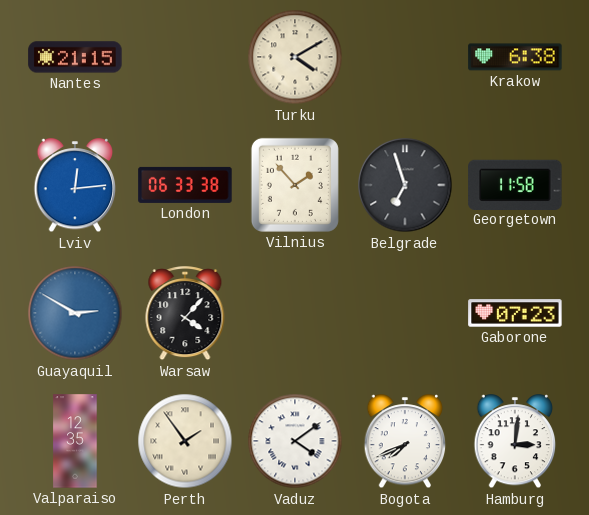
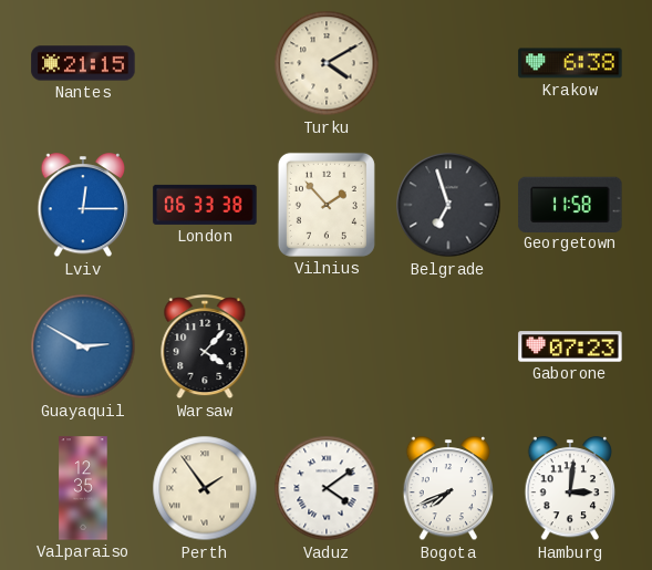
Lviv: 12:14 -> 12:15
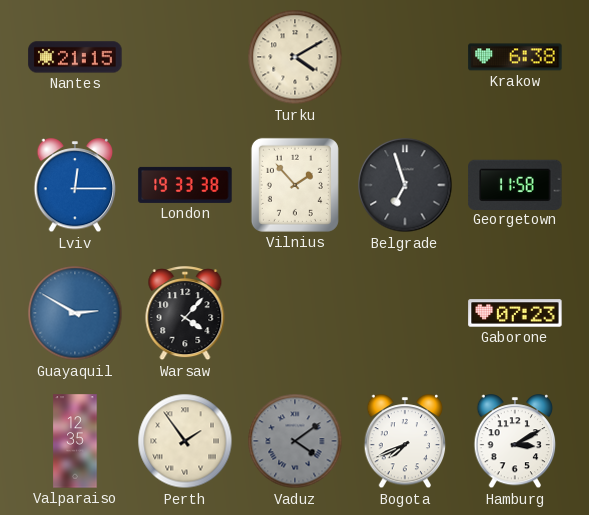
London: 06:33 -> 19:33
Vaduz dial: white -> grey
Hamburg: 3:01 -> 3:10
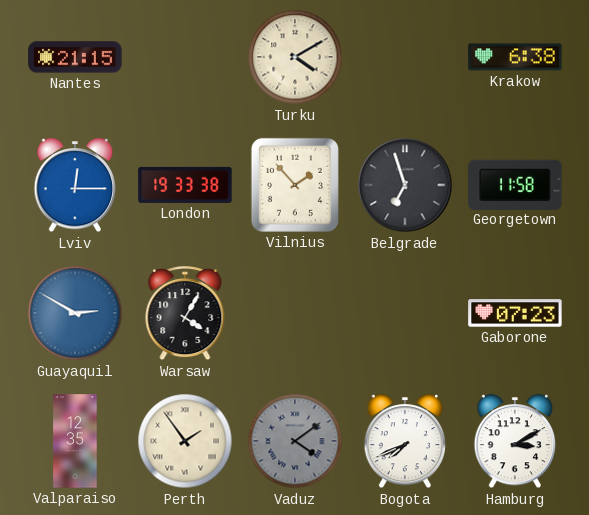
Warsaw: 4:07 -> 4:05
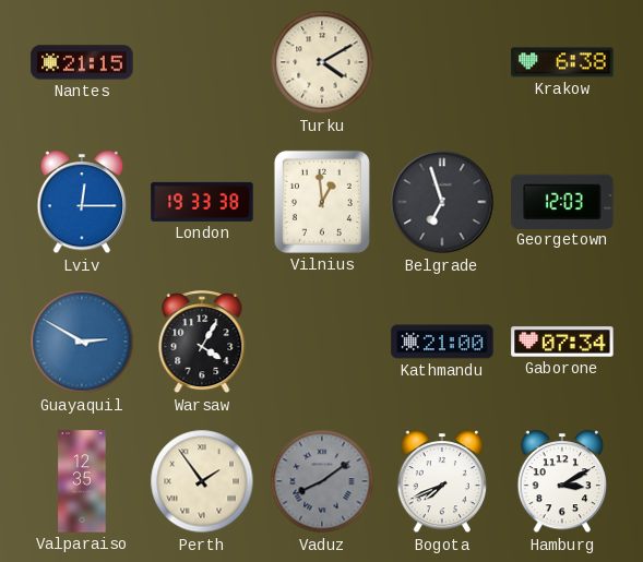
Vilnius: 1:53 -> 12:59
Georgetown: 11:58 -> 12:03
Kathmandu: none -> 21:00
Gaborone: 07:23 -> 07:34
Vaduz: 4:09 -> 8:09
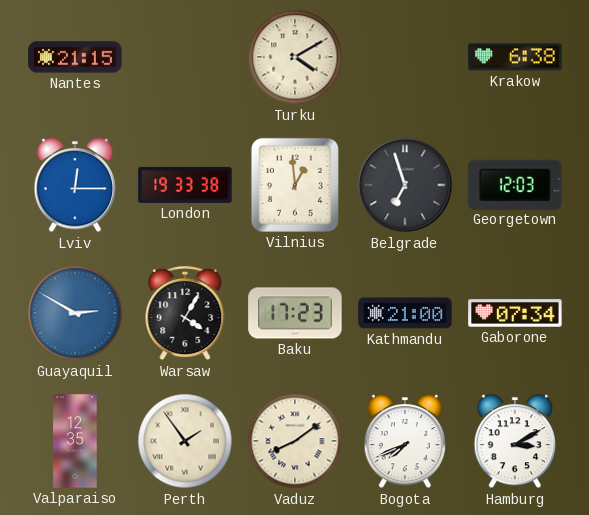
Baku: none -> 17:23
Vaduz dial: grey -> cream
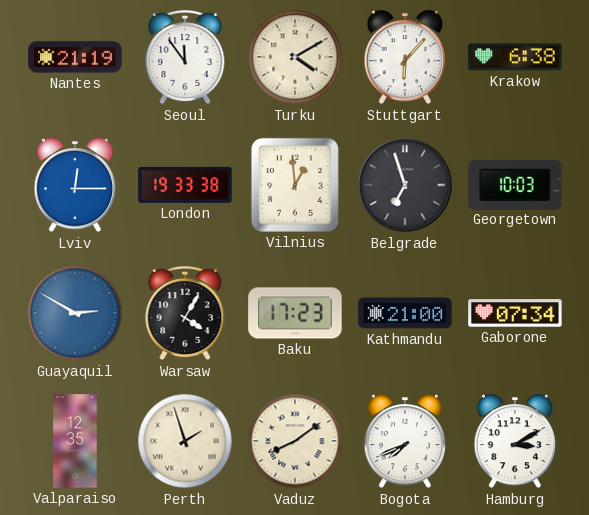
Nantes: 21:15 -> 21:19
Seoul: none -> 11:54
Stuttgart: none -> 6:07
Georgetown: 12:03 -> 10:03
Perth: 1:54 -> 1:57
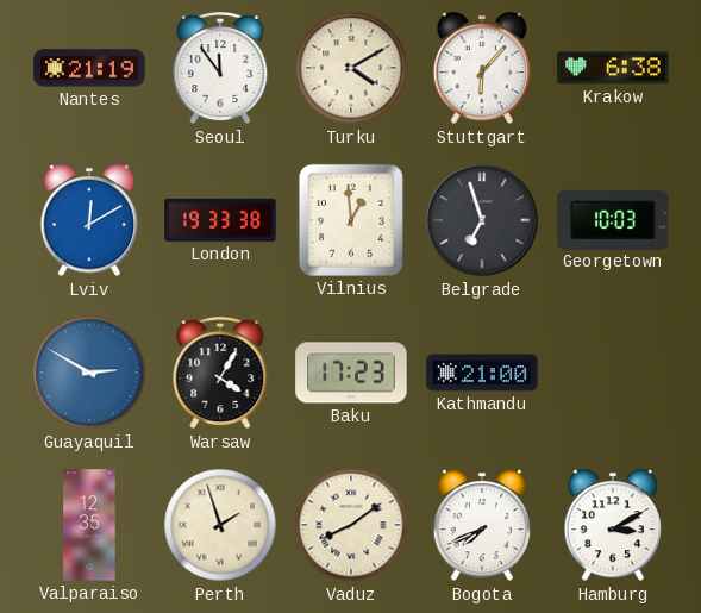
Lviv: 12:15 -> 12:10
Gaborone: 07:34 -> none
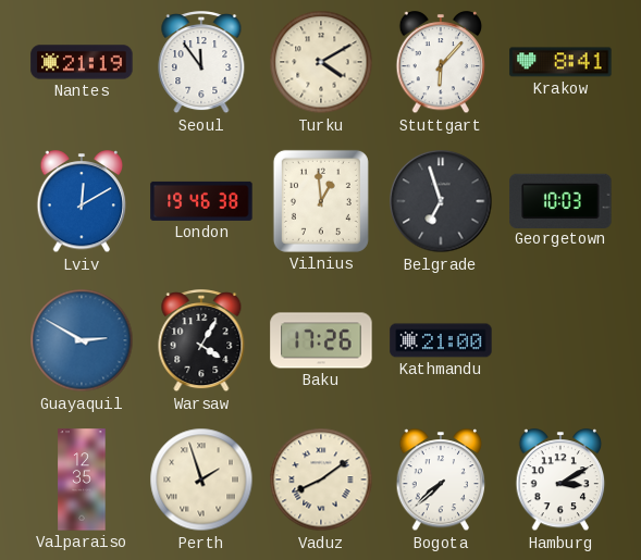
Krakow: 6:38 -> 8:41
London: 19:33 -> 19:46
Baku: 17:23 -> 17:26
Bogota: 7:41 -> 7:38
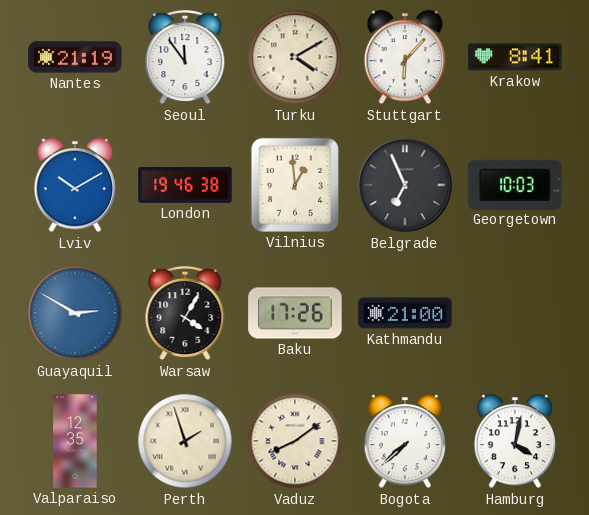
Lviv: 12:10 -> 10:10
Belgrade: 6:57 -> 6:56
Hamburg: 3:10 -> 4:02
